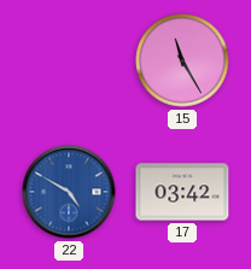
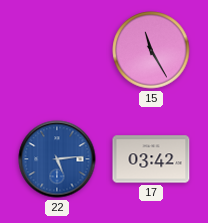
22: 4:50 -> 5:14
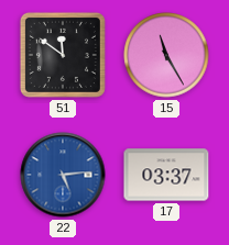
51: none -> 11:51
17: 03:42 -> 03:37
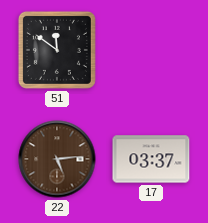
15: 11:25 -> none
22 dial: blue -> brown
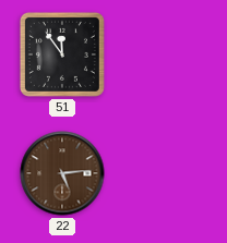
51: 11:51 -> 11:54
17: 03:37 -> none
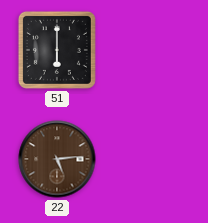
51: 11:54 -> 6:00
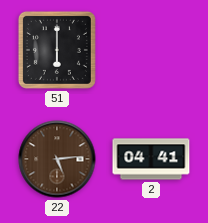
2: none -> 04:41
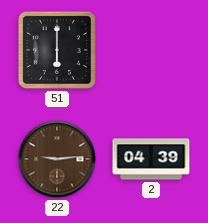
22: 5:14 -> 9:14
2: 04:41 -> 04:39
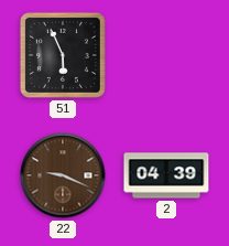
51: 6:00 -> 5:56
22: 9:14 -> 9:19
